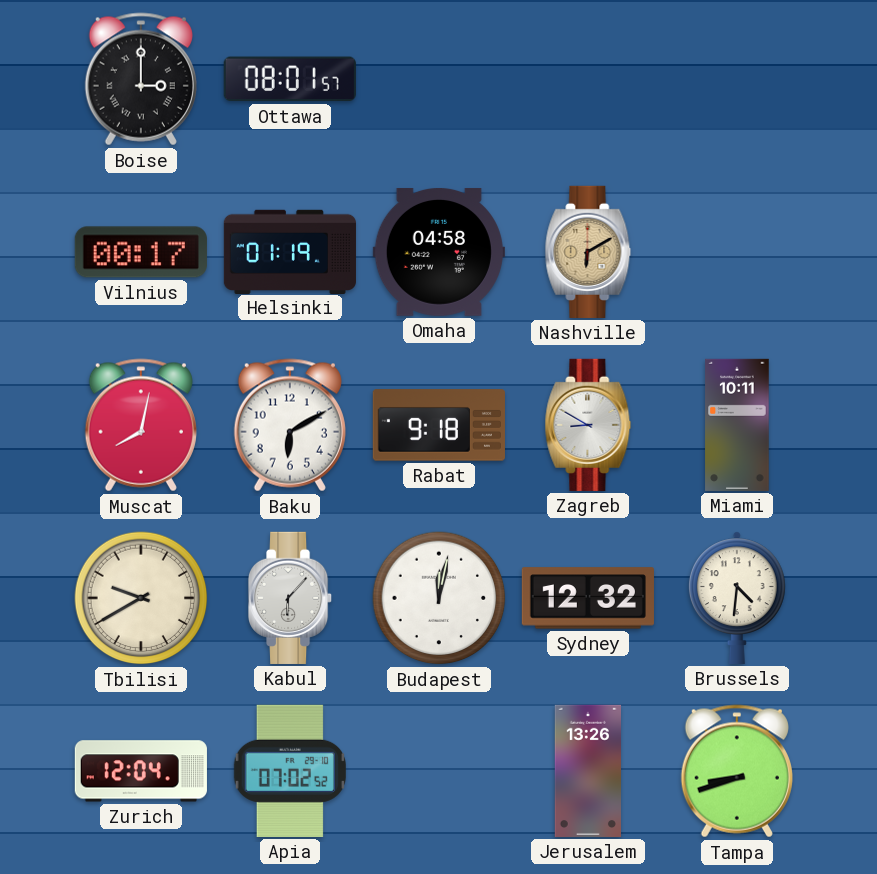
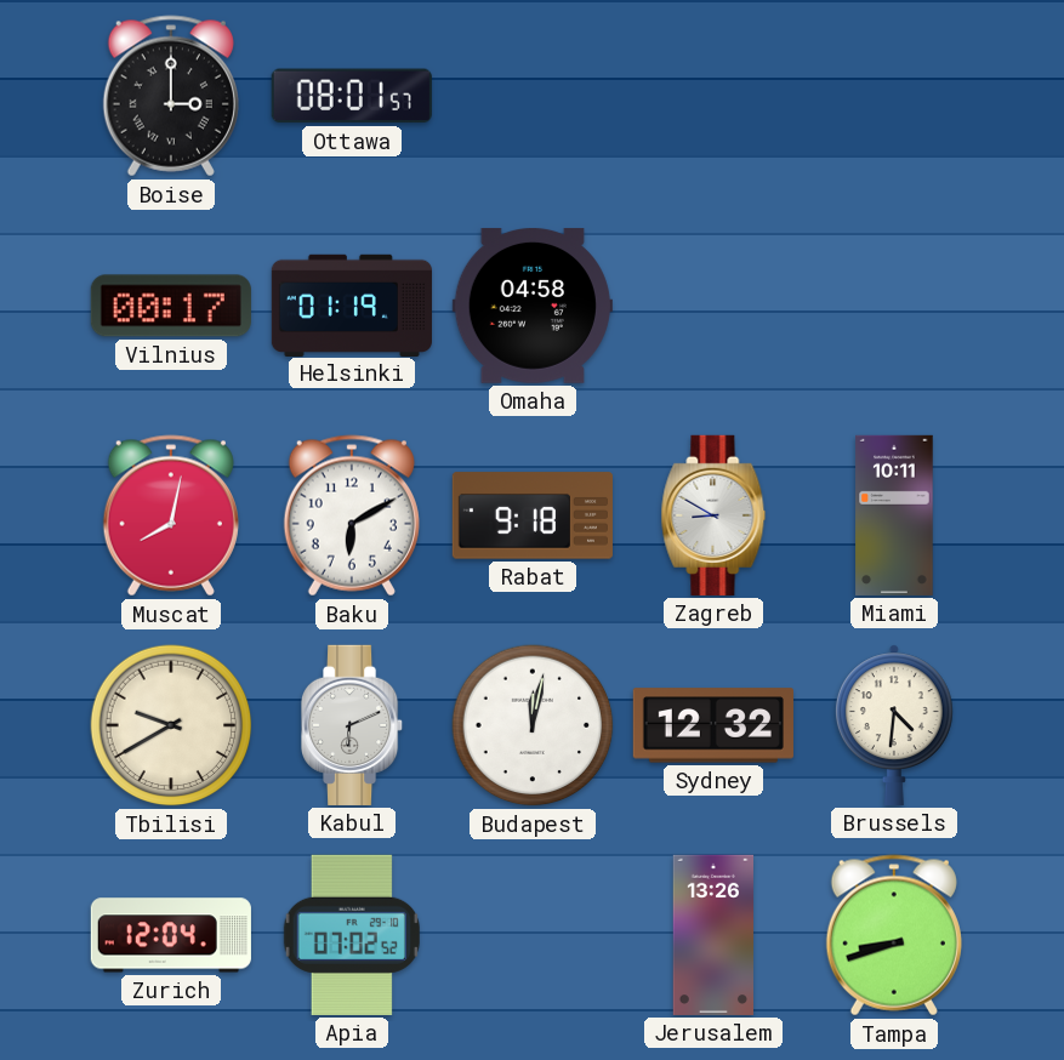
Nashville: 6:10 -> none
Kabul: 6:07 -> 6:11
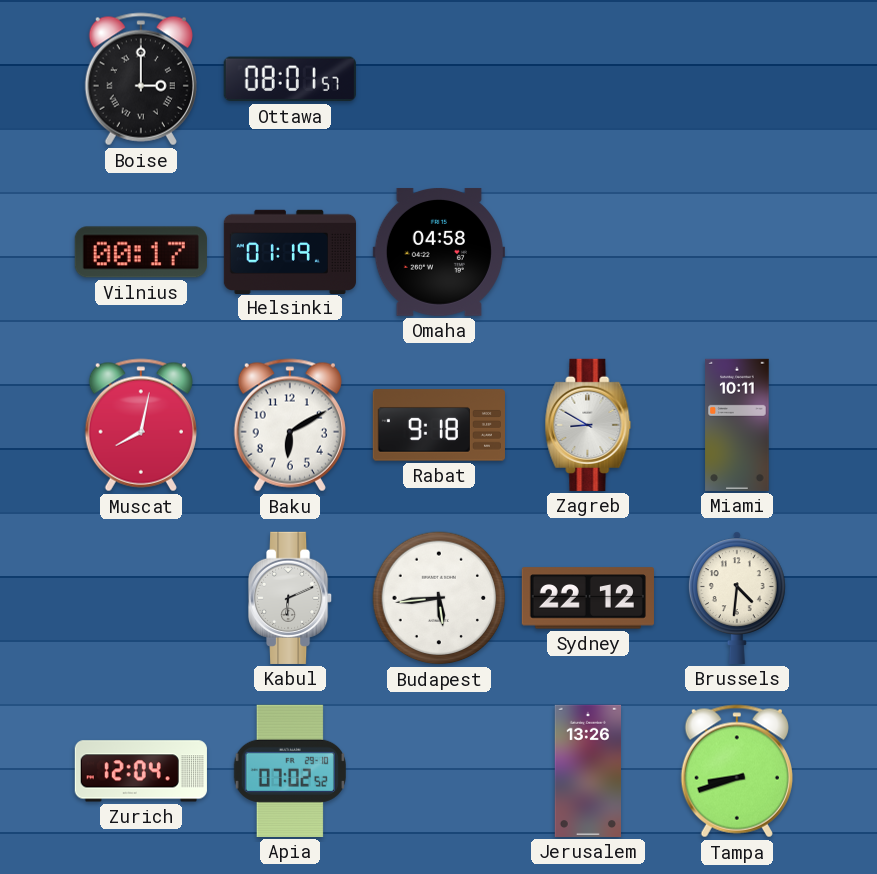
Tbilisi: 9:40 -> none
Budapest: 12:02 -> 5:44
Sydney: 12:32 -> 22:12
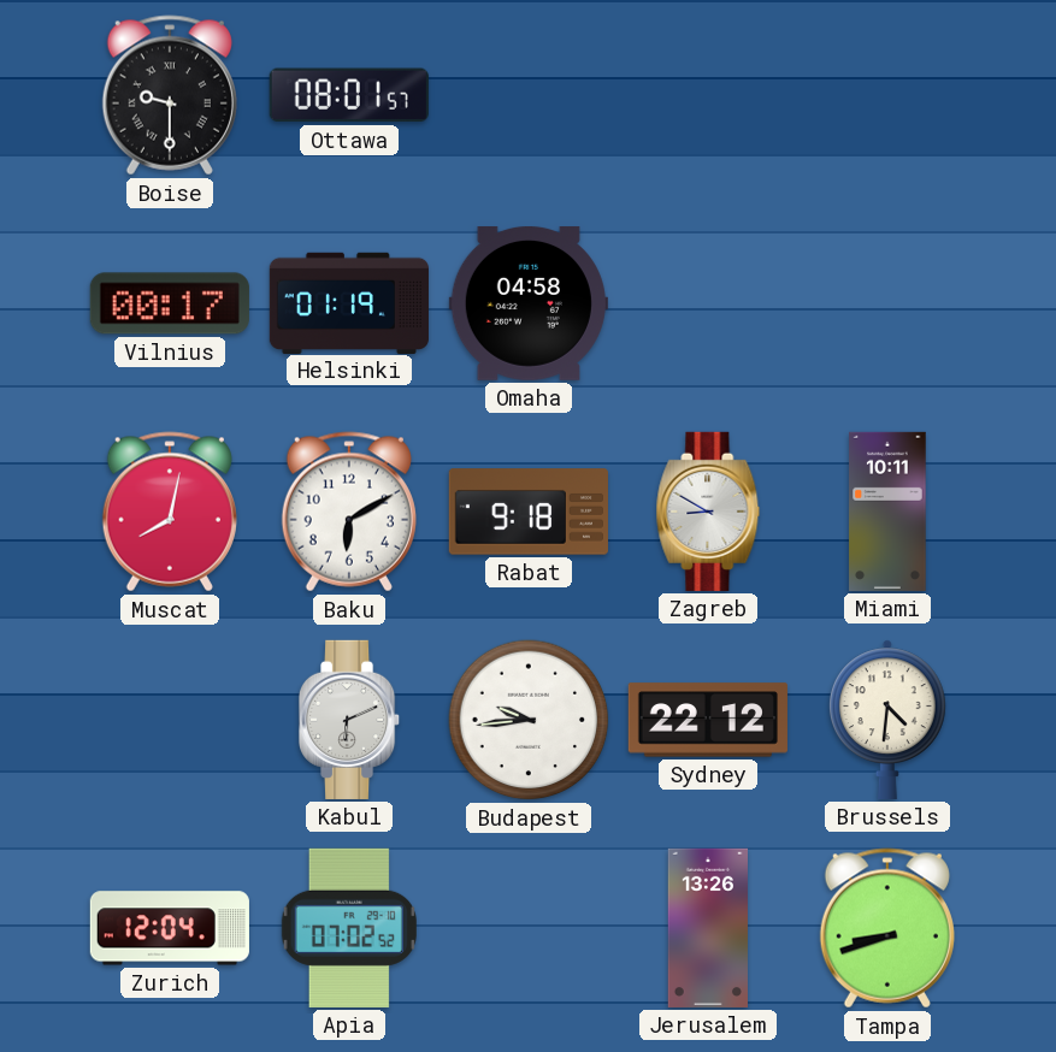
Boise: 3:00 -> 9:30
Budapest: 5:44 -> 9:44
